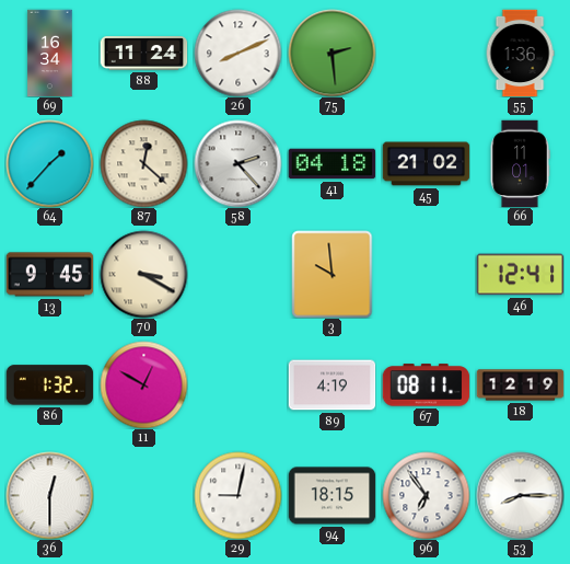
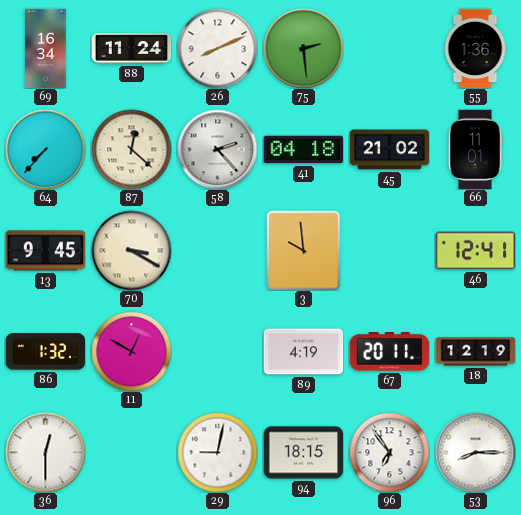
64: 1:37 -> 7:37
67: 08:11 -> 20:11
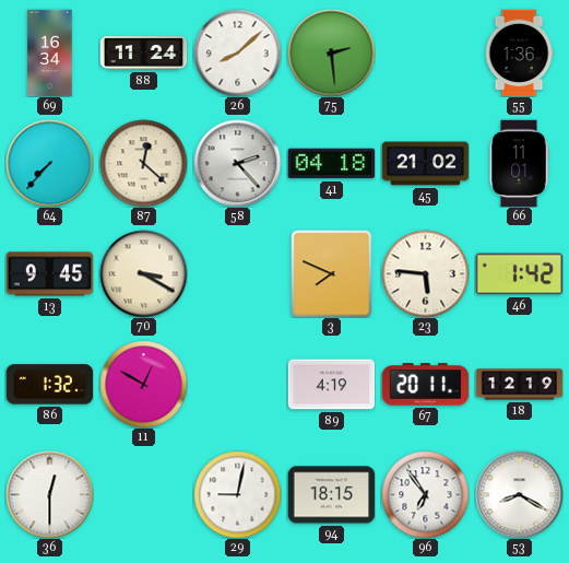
26: 8:11 -> 8:08
3: 9:59 -> 7:49
23: none -> 5:46
46: 12:41 -> 1:42
53: 8:15 -> 8:20
